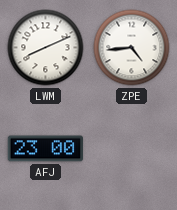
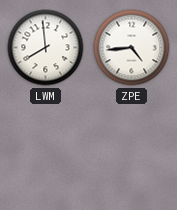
LWM: 8:11 -> 7:59
AFJ: 23:00 -> none
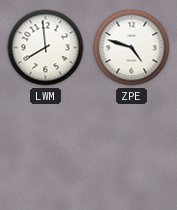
ZPE: 4:44 -> 4:48
